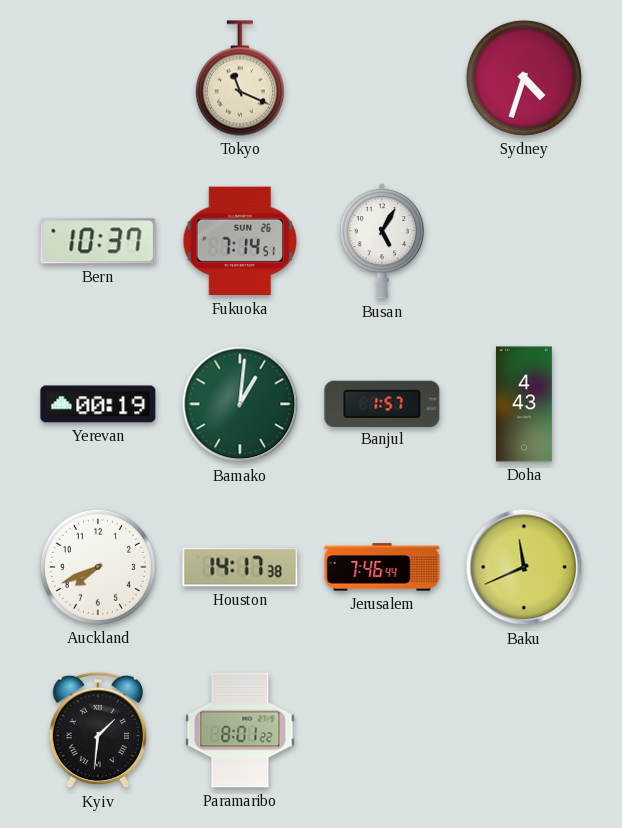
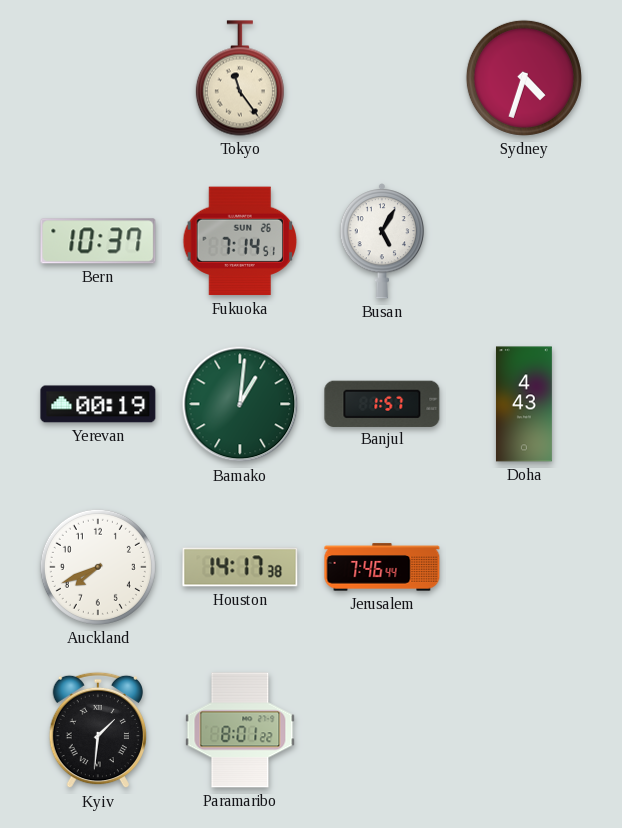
Tokyo: 11:19 -> 11:24
Baku: 11:41 -> none
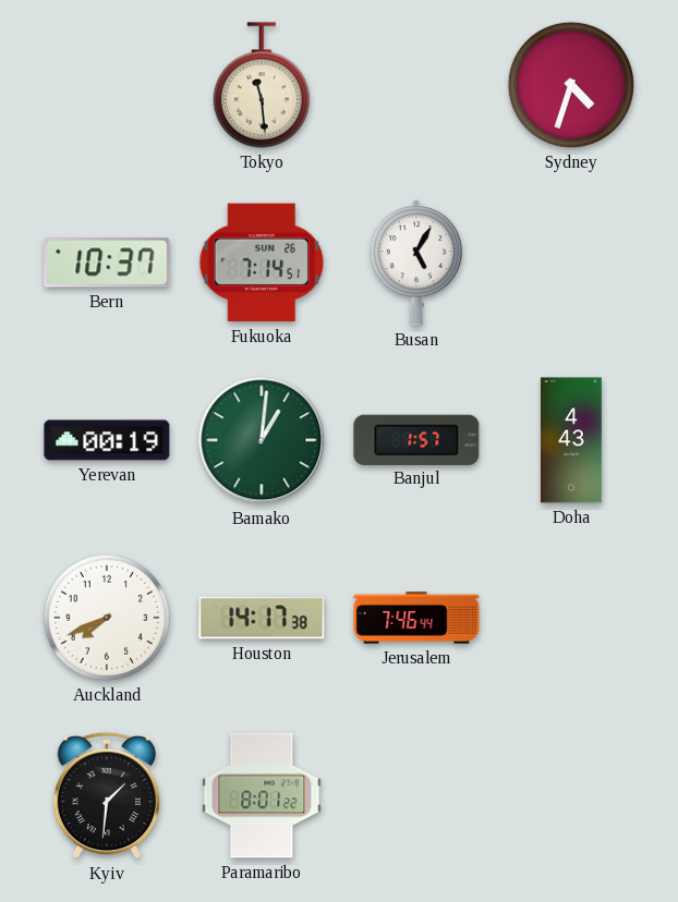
Tokyo: 11:24 -> 11:29
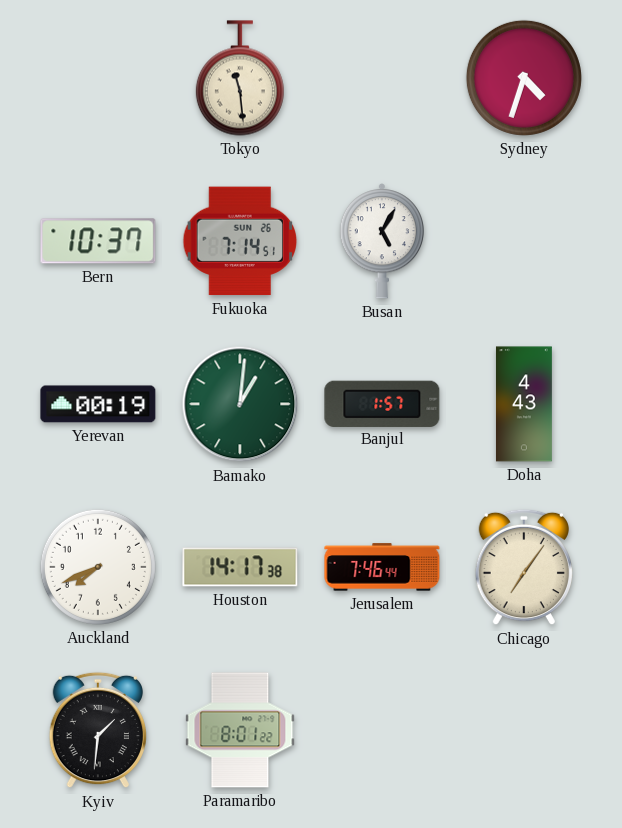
Chicago: none -> 7:06
